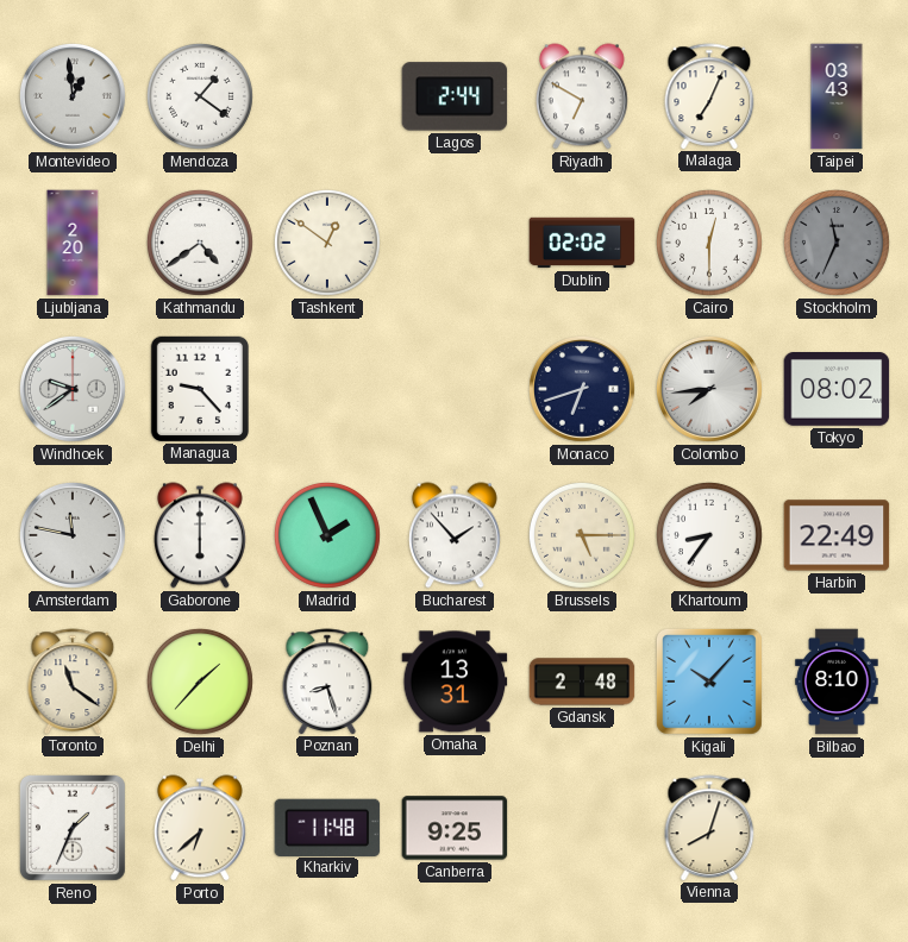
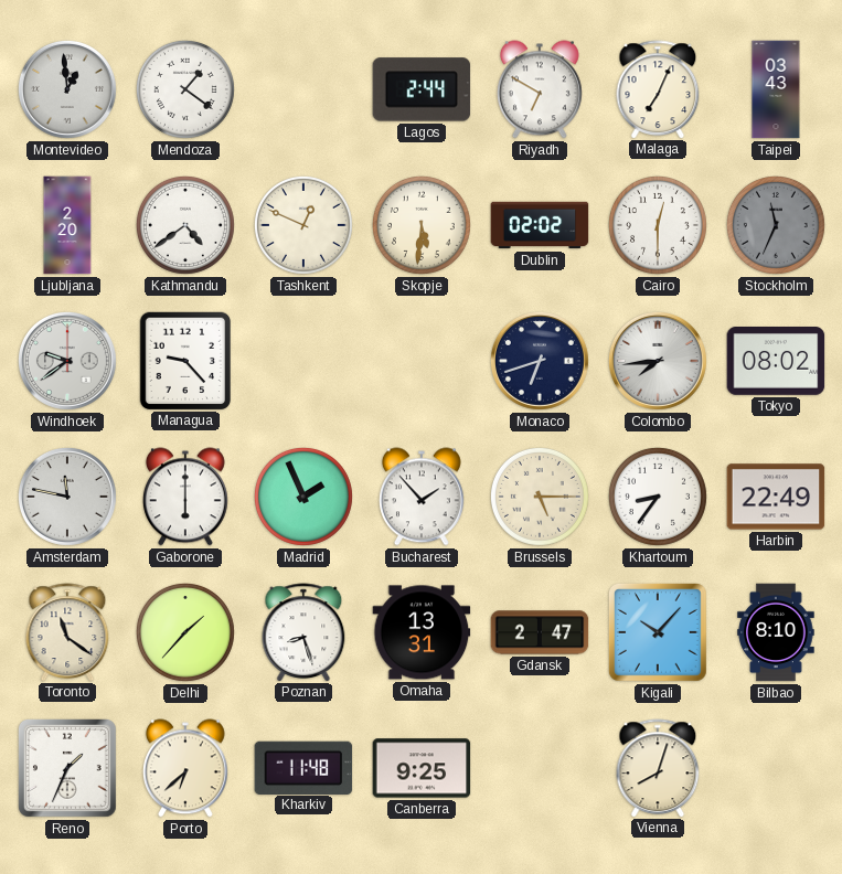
Tashkent: 12:51 -> 12:49
Skopje: none -> 5:31
Gdansk: 2:48 -> 2:47
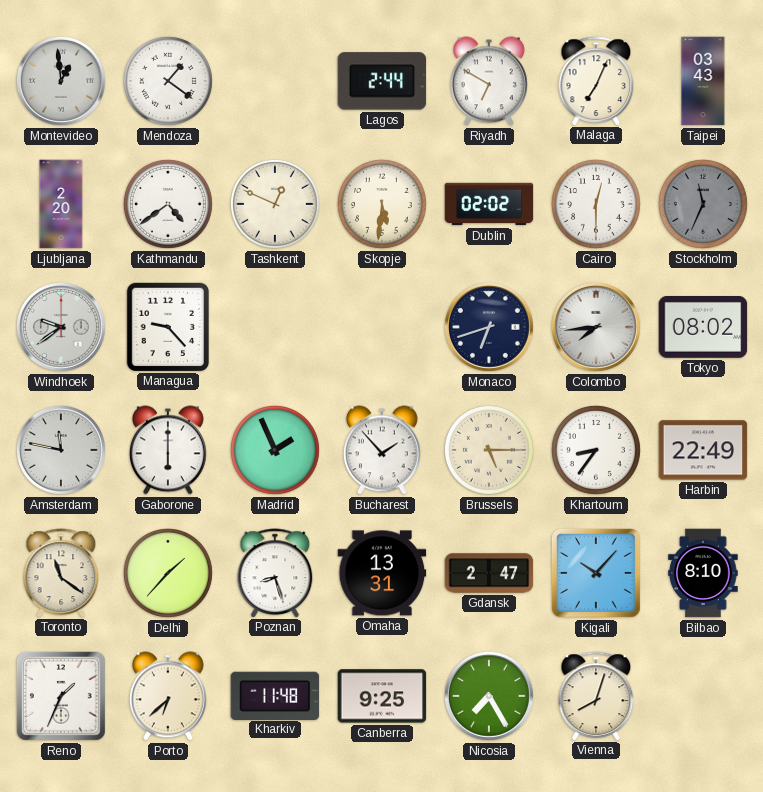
Nicosia: none -> 7:25
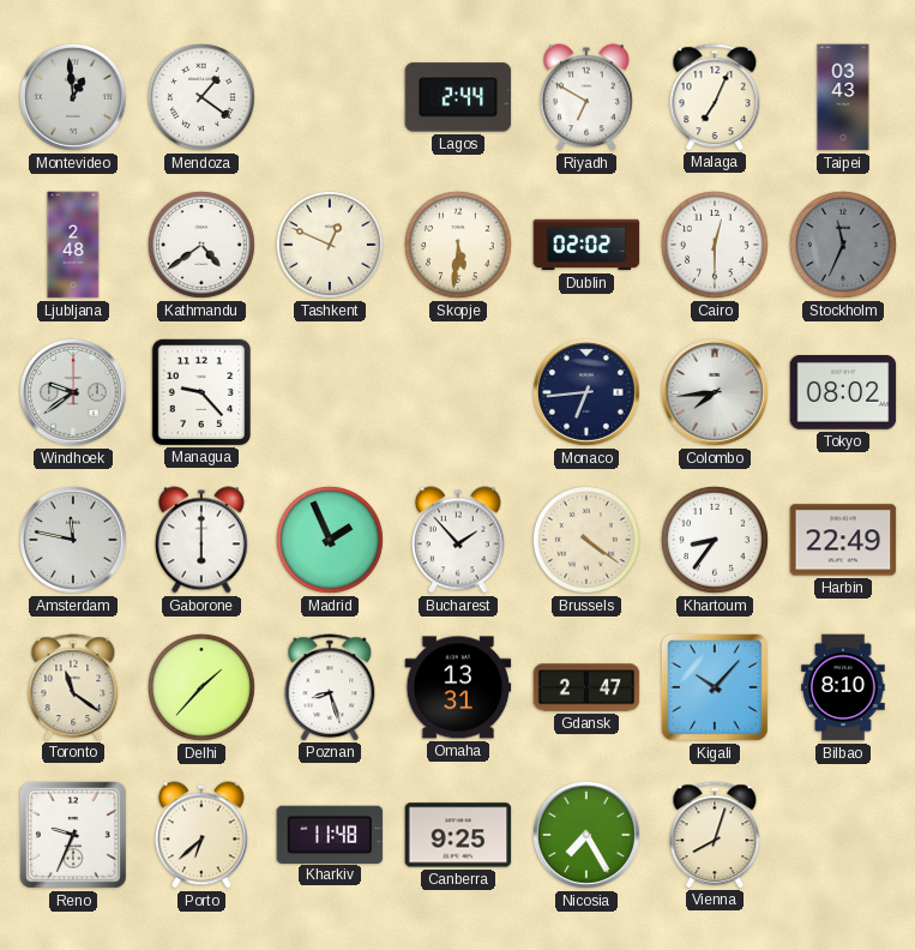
Ljubljana: 2:20 -> 2:48
Monaco: 6:42 -> 6:44
Brussels: 5:15 -> 4:21
Reno: 1:34 -> 9:34
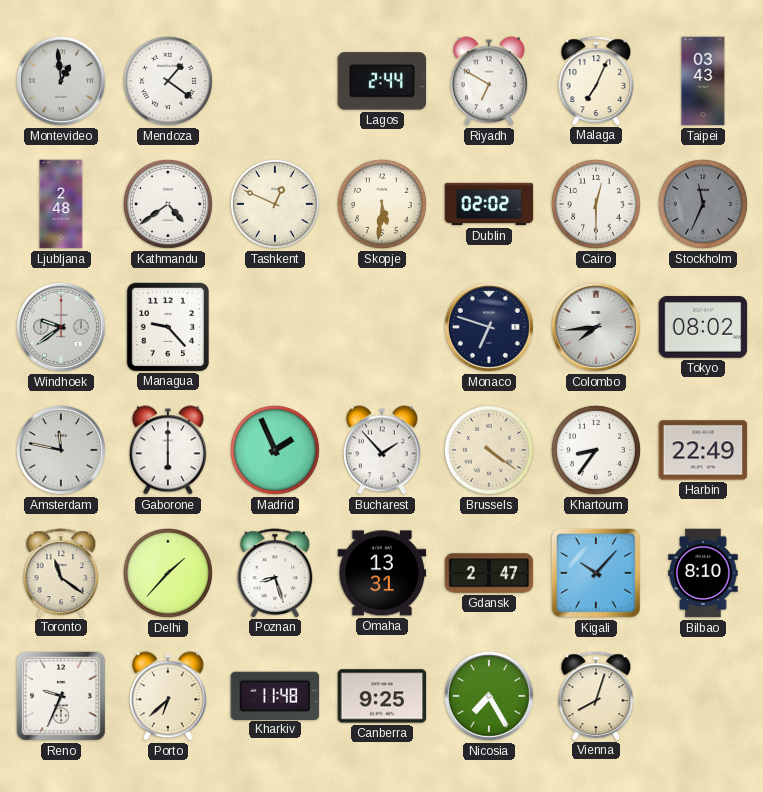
Monaco: 6:44 -> 6:48
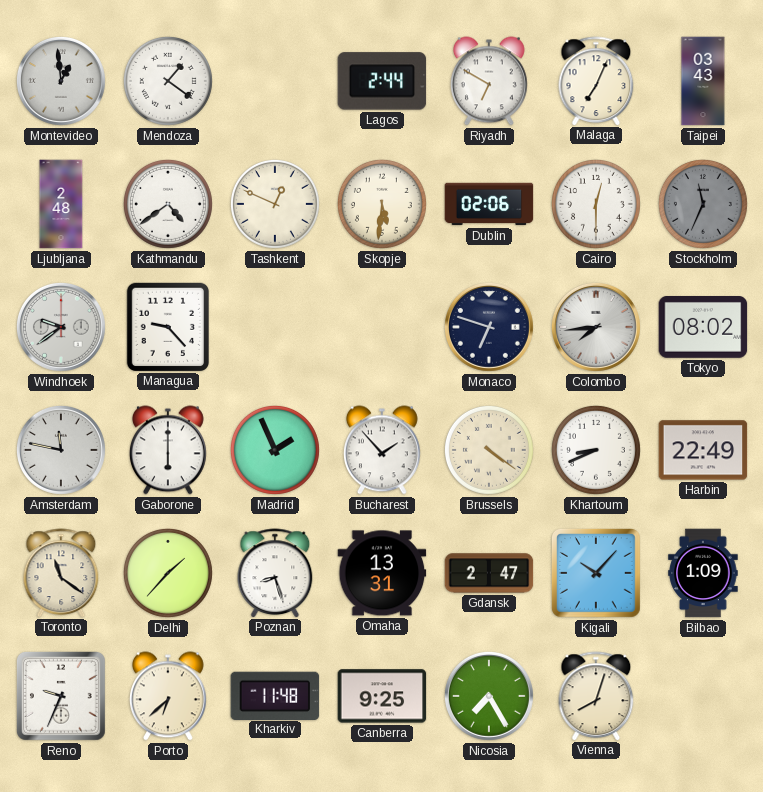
Dublin: 02:02 -> 02:06
Khartoum: 8:36 -> 8:41
Bilbao: 8:10 -> 1:09
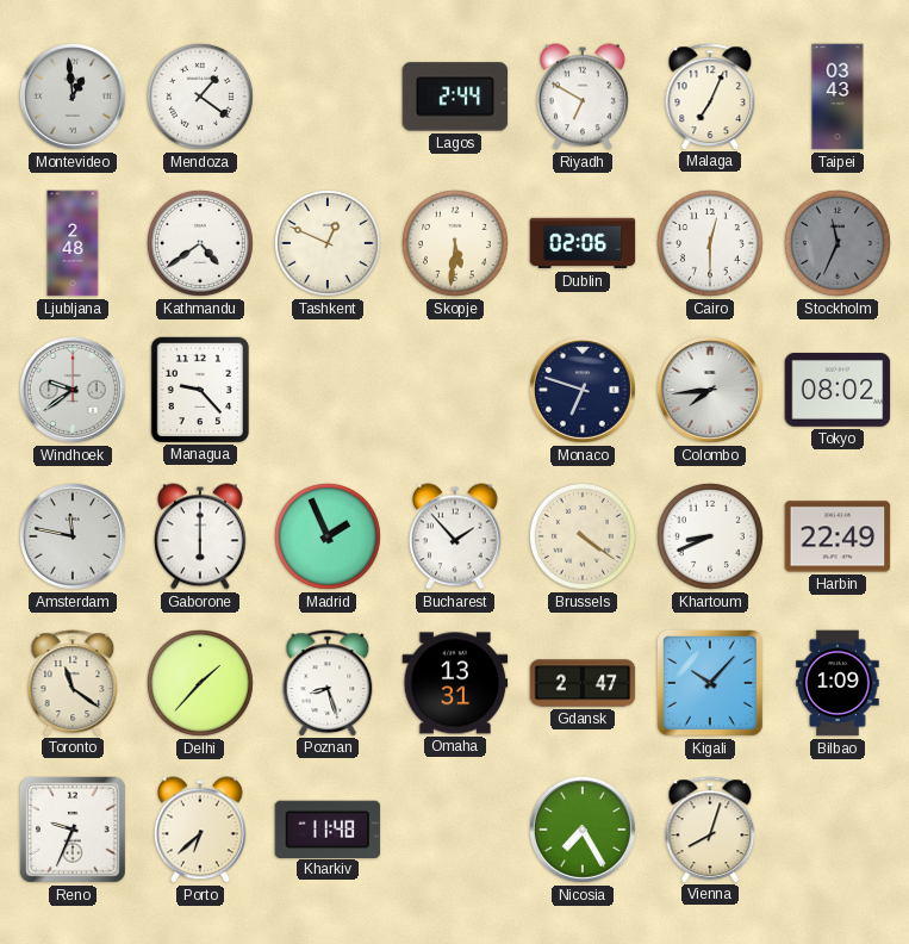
Canberra: 9:25 -> none
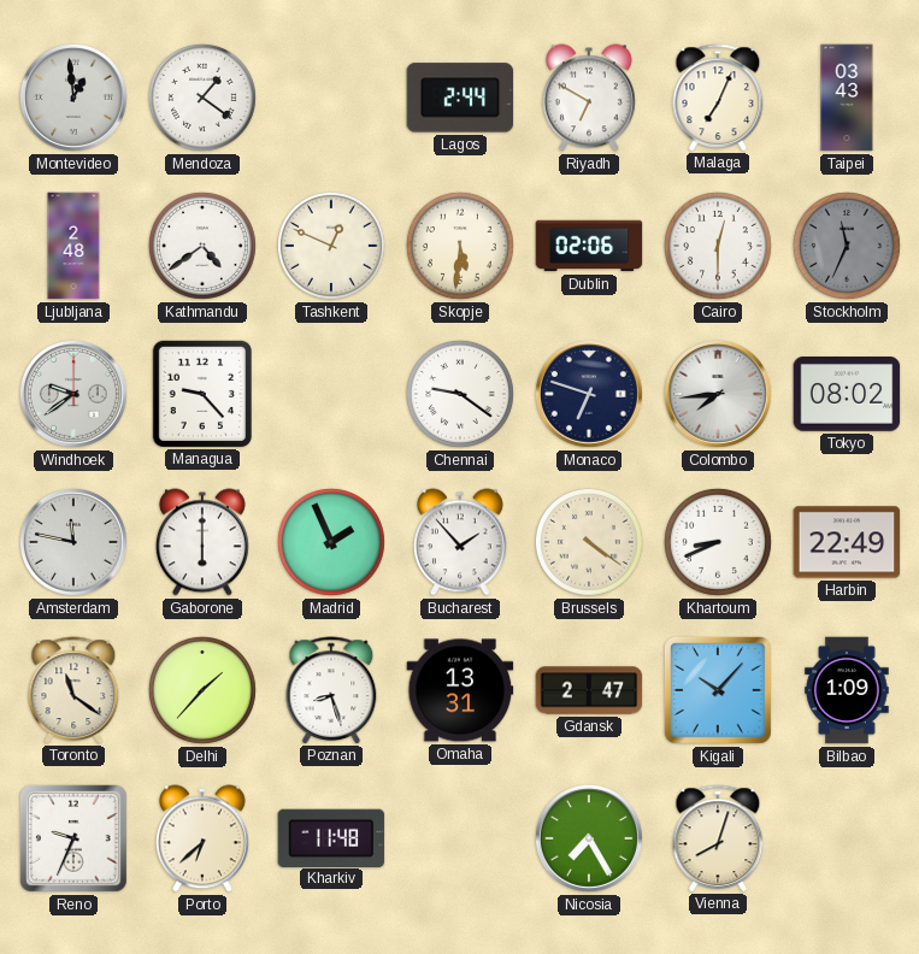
Chennai: none -> 9:21
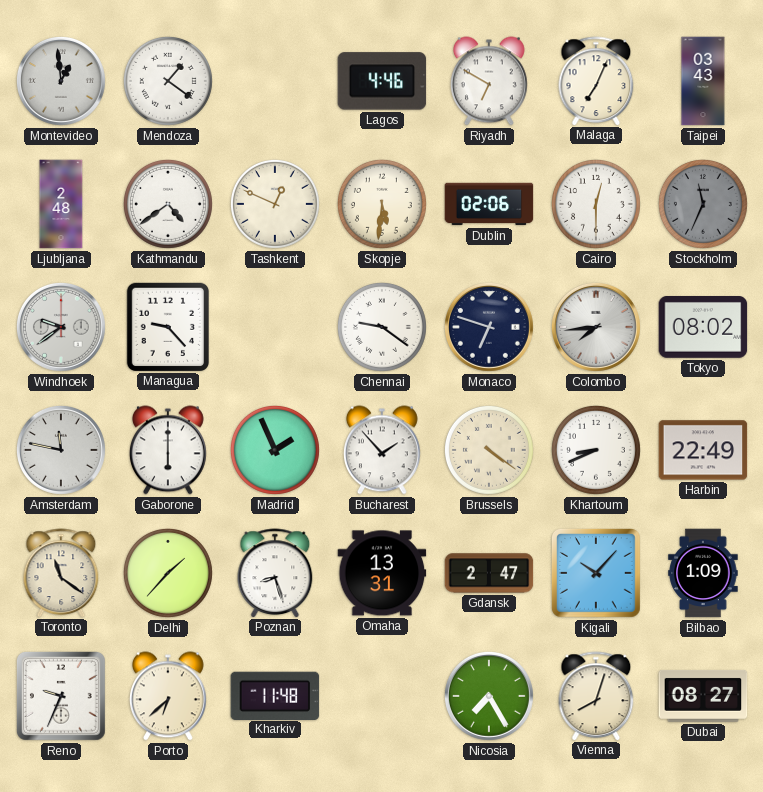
Lagos: 2:44 -> 4:46
Dubai: none -> 08:27
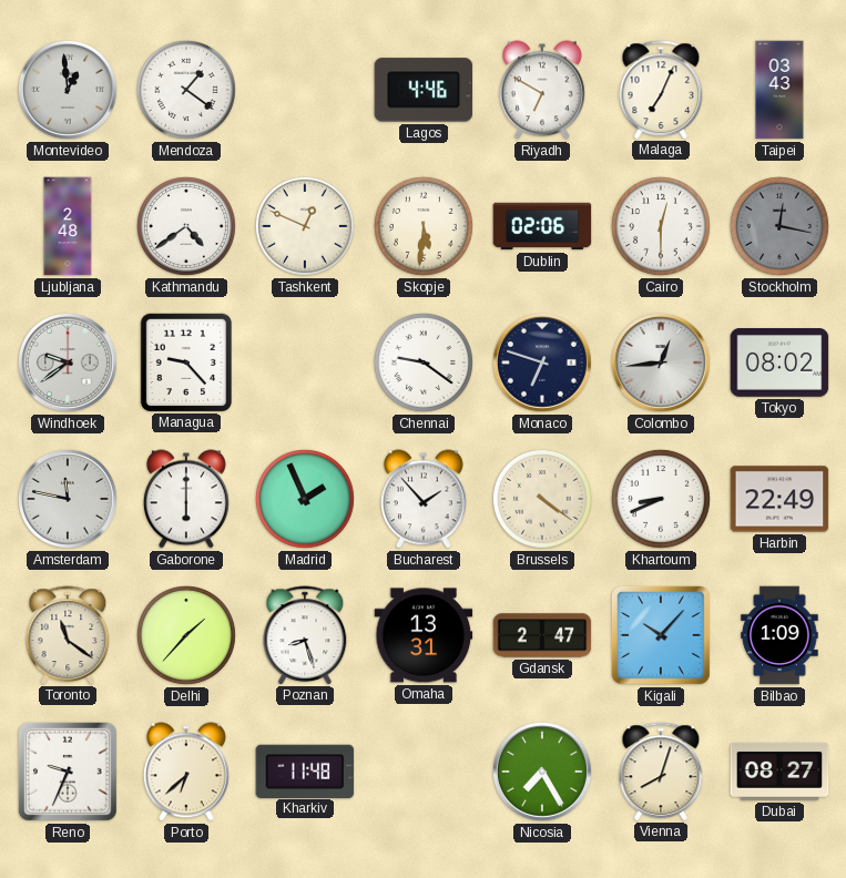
Stockholm: 11:34 -> 12:17
Colombo: 7:44 -> 12:44
